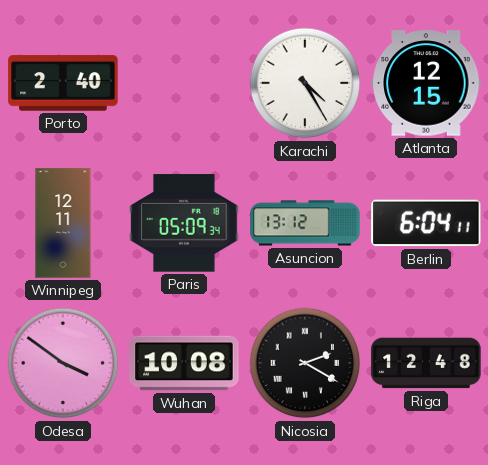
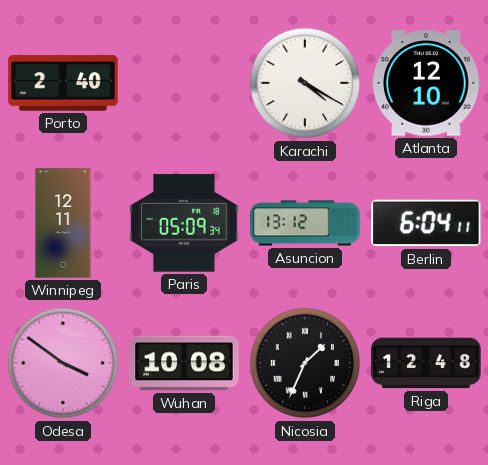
Karachi: 4:25 -> 4:20
Atlanta: 12:15 -> 12:10
Nicosia: 2:20 -> 1:34
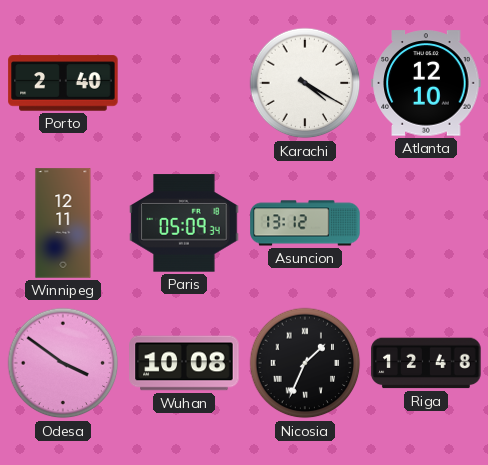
Berlin: 6:04 -> none
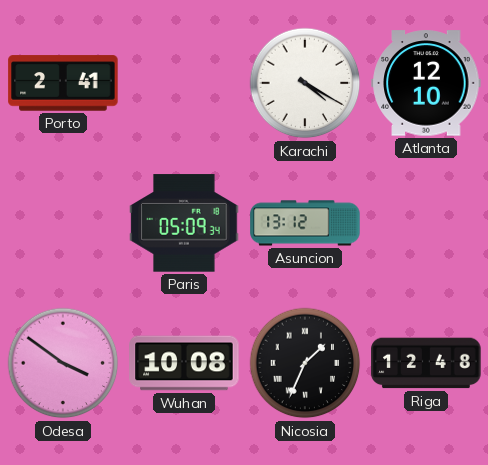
Porto: 2:40 -> 2:41
Winnipeg: 12:11 -> none
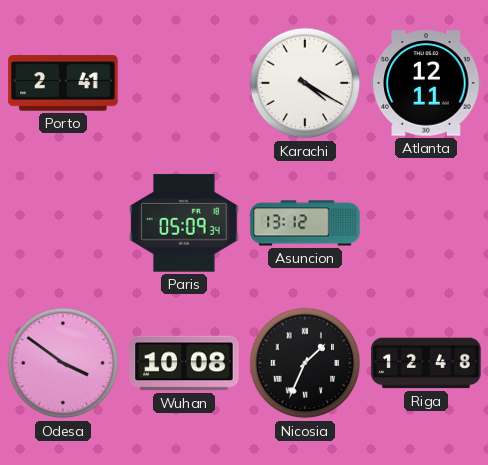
Atlanta: 12:10 -> 12:11
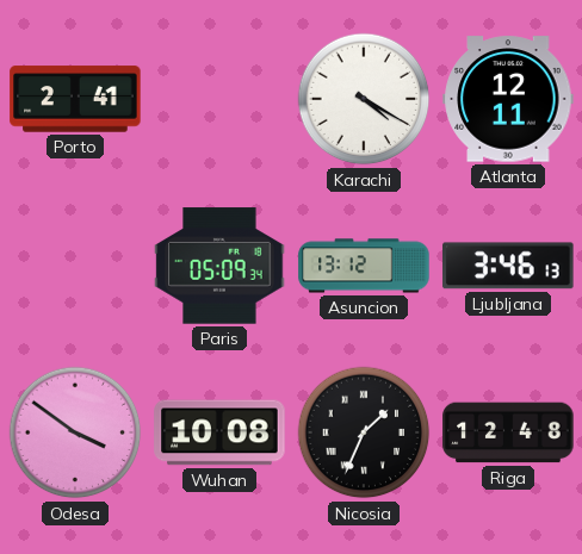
Ljubljana: none -> 3:46
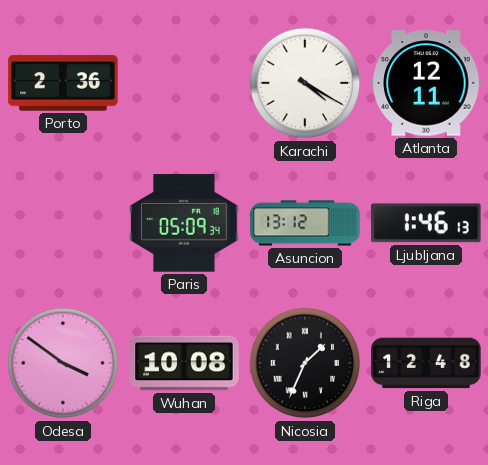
Porto: 2:41 -> 2:36
Ljubljana: 3:46 -> 1:46
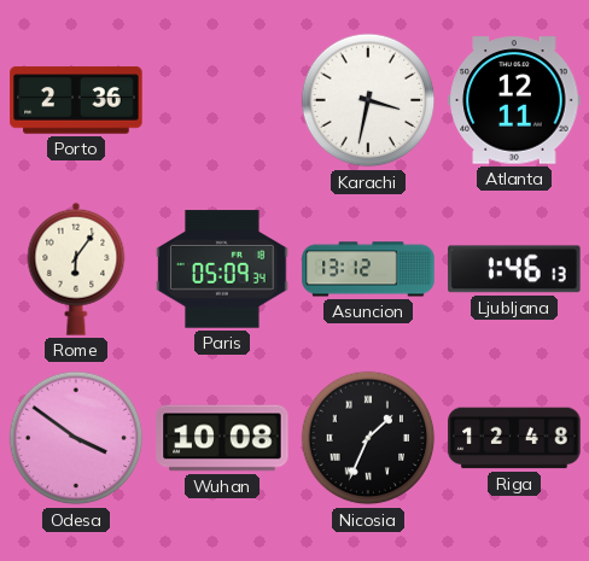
Karachi: 4:20 -> 3:32
Rome: none -> 6:06
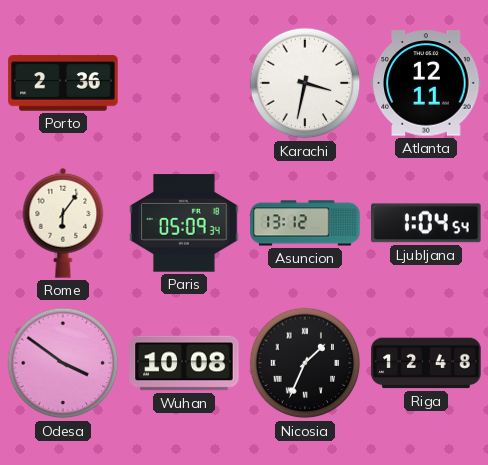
Ljubljana: 1:46 -> 1:04
